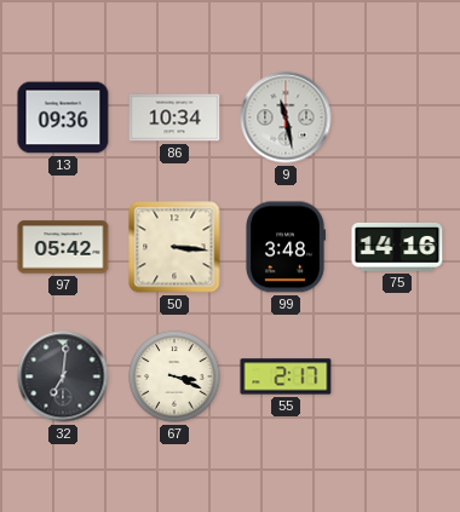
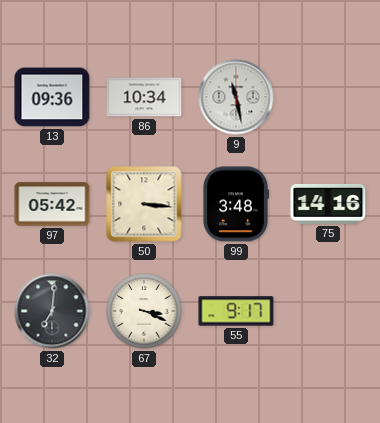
55: 2:17 -> 9:17
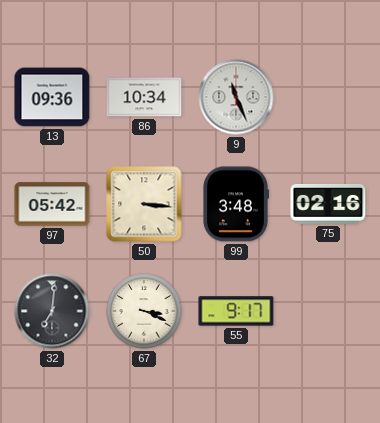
9: 11:28 -> 11:26
75: 14:16 -> 02:16
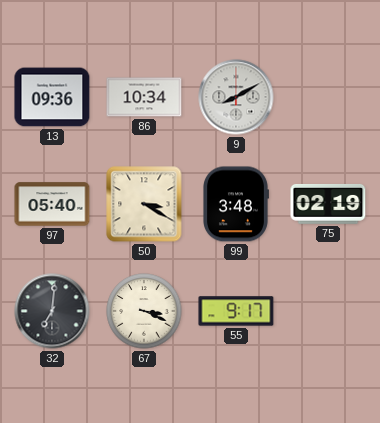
9: 11:26 -> 8:10
97: 05:42 -> 05:40
50: 3:16 -> 3:20
75: 02:16 -> 02:19
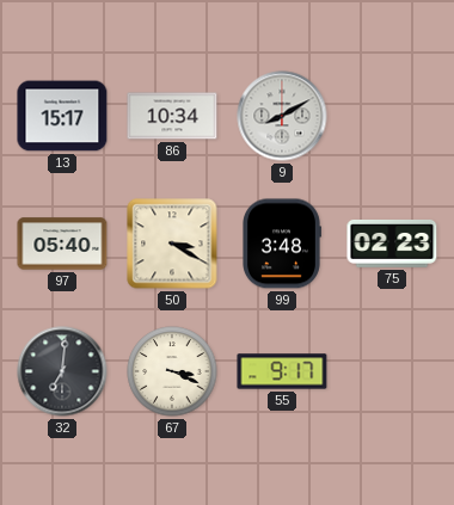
13: 09:36 -> 15:17
75: 02:19 -> 02:23
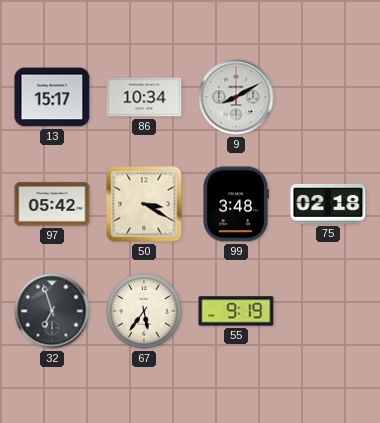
97: 05:40 -> 05:42
75: 02:23 -> 02:18
32: 7:01 -> 6:57
67: 3:19 -> 5:36
55: 9:17 -> 9:19
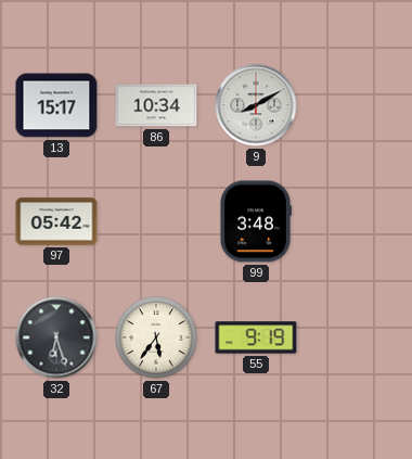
50: 3:20 -> none
75: 02:18 -> none
32: 6:57 -> 6:27
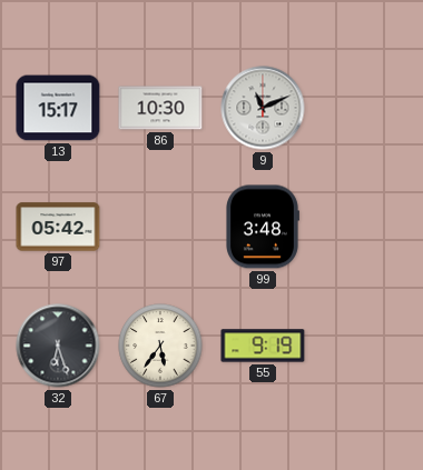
86: 10:34 -> 10:30
9: 8:10 -> 11:11
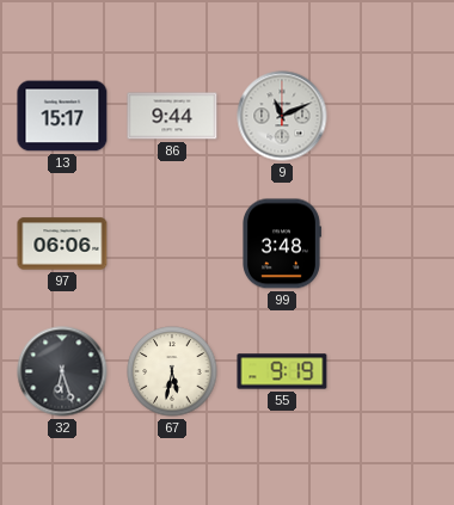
86: 10:30 -> 9:44
97: 05:42 -> 06:06
67: 5:36 -> 5:32
